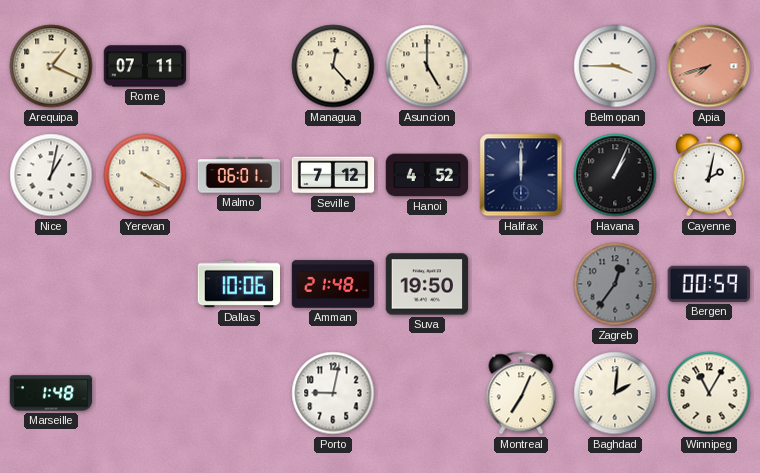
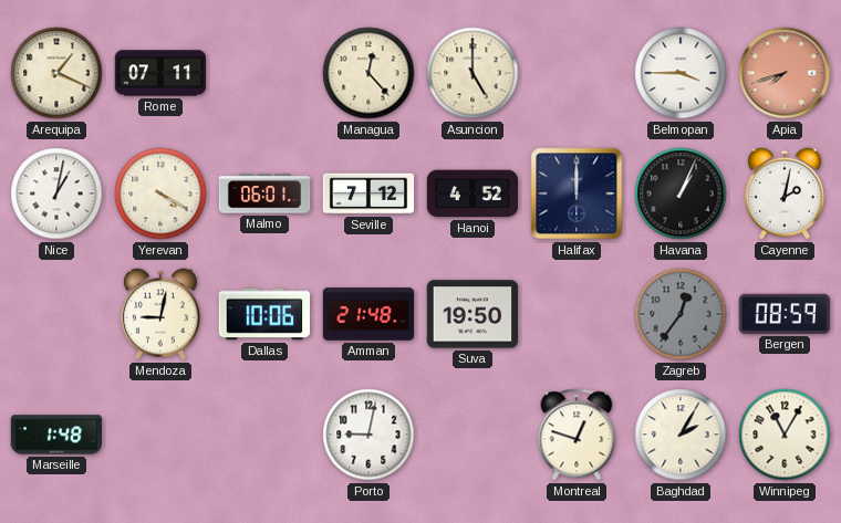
Mendoza: none -> 9:02
Bergen: 00:59 -> 08:59
Montreal: 7:04 -> 12:48
Baghdad: 2:01 -> 2:05
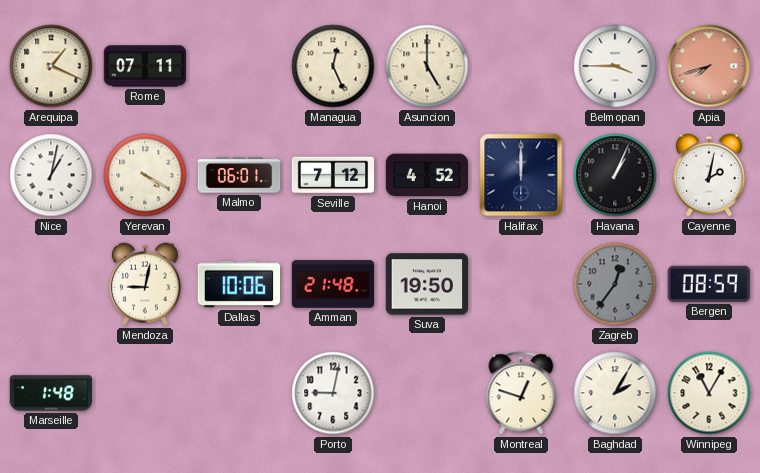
Managua: 12:23 -> 12:26
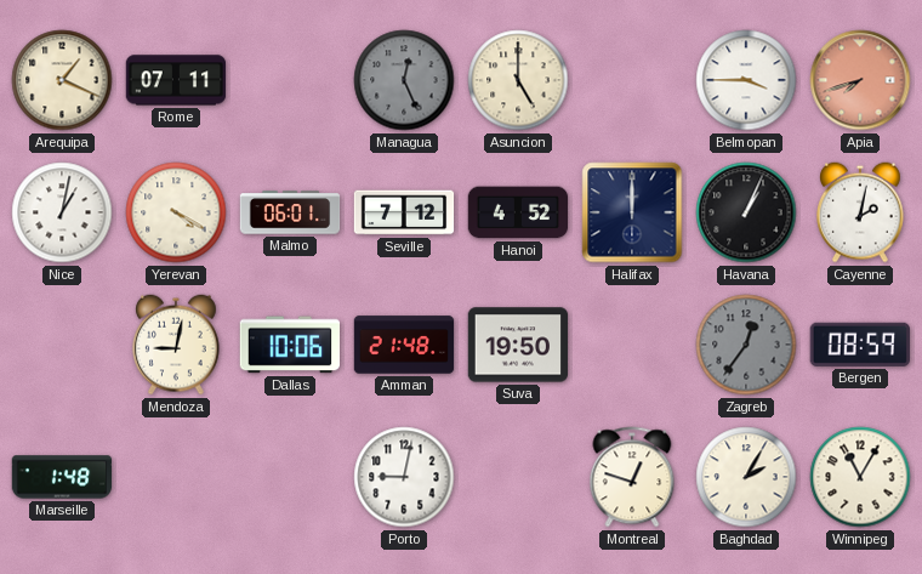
Managua dial: cream -> grey
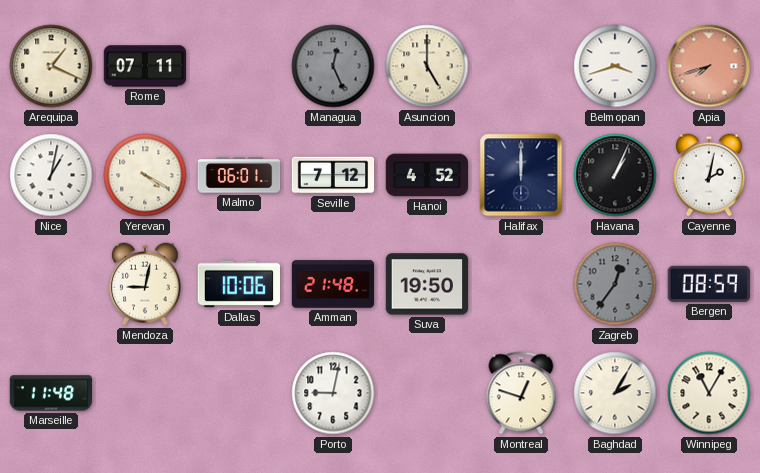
Belmopan: 3:45 -> 3:42
Marseille: 1:48 -> 11:48
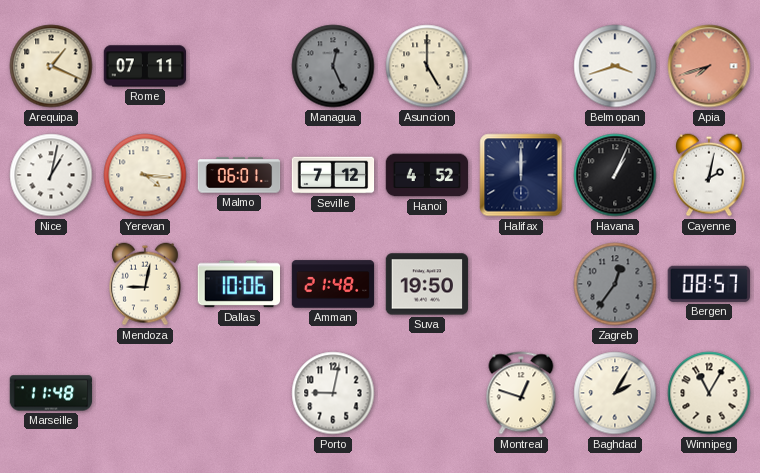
Yerevan: 4:20 -> 4:16
Bergen: 08:59 -> 08:57
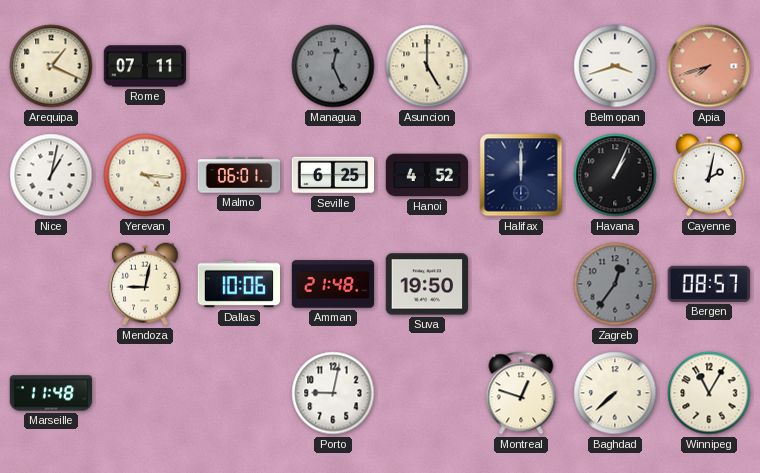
Seville: 7:12 -> 6:25
Baghdad: 2:05 -> 7:38
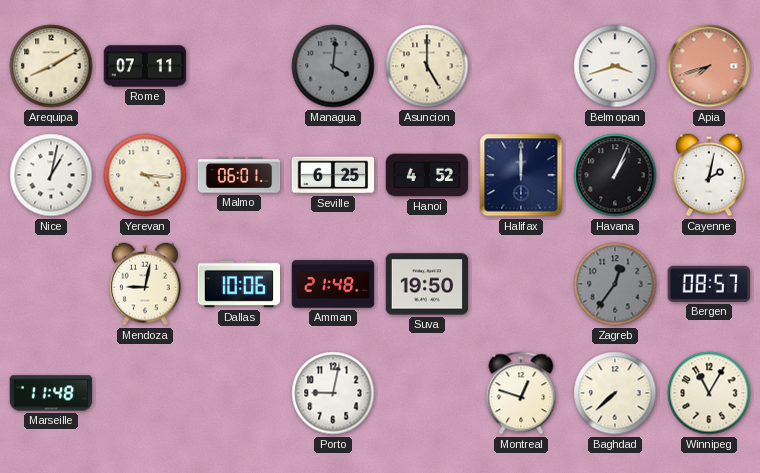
Arequipa: 1:19 -> 8:10
Managua: 12:26 -> 4:01
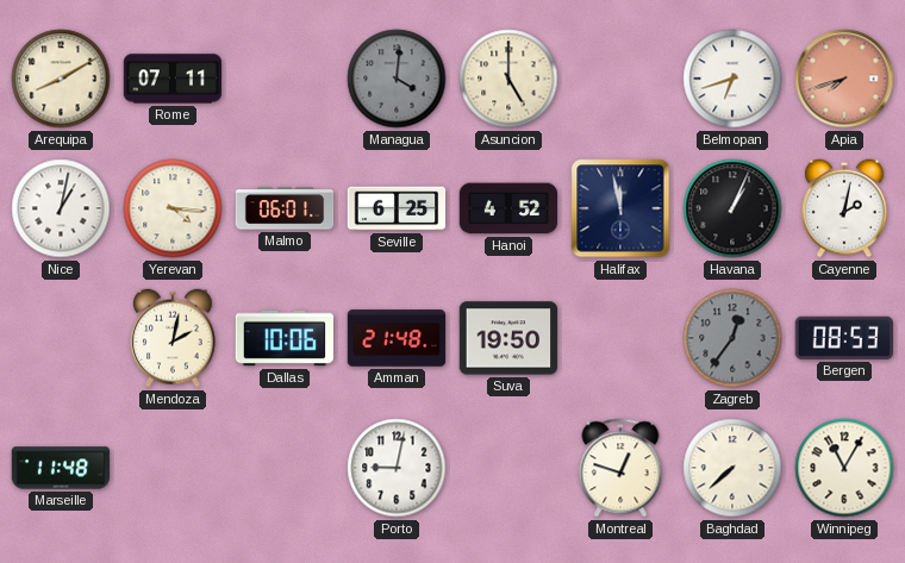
Belmopan: 3:42 -> 6:42
Halifax: 12:00 -> 11:58
Mendoza: 9:02 -> 2:02
Bergen: 08:57 -> 08:53
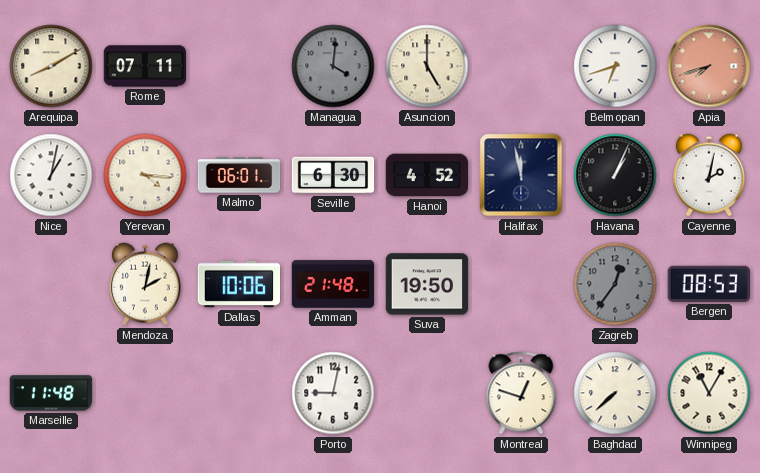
Seville: 6:25 -> 6:30
